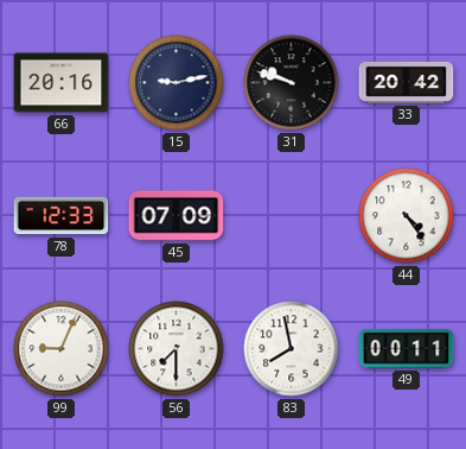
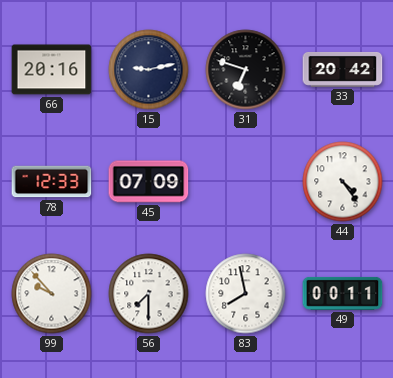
31: 9:48 -> 6:48
99: 9:04 -> 9:53
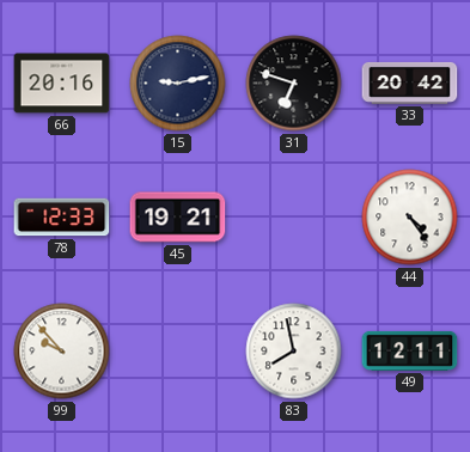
45: 07:09 -> 19:21
56: 7:30 -> none
49: 00:11 -> 12:11
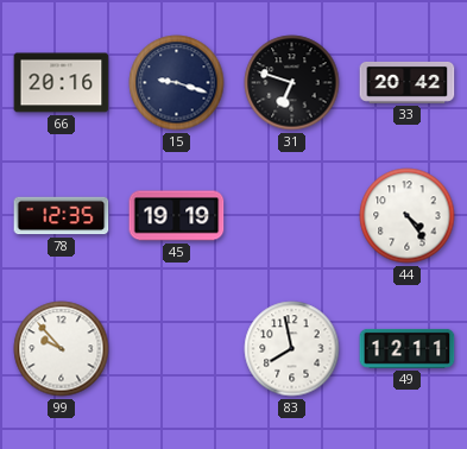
15: 9:13 -> 9:18
78: 12:33 -> 12:35
45: 19:21 -> 19:19
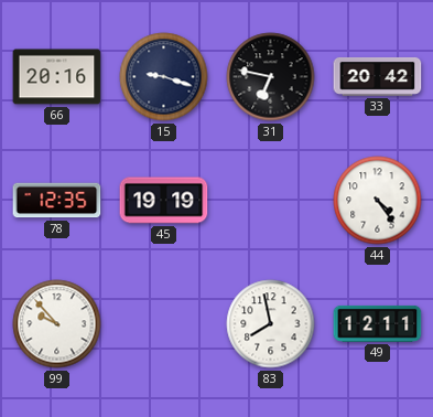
31: 6:48 -> 6:47
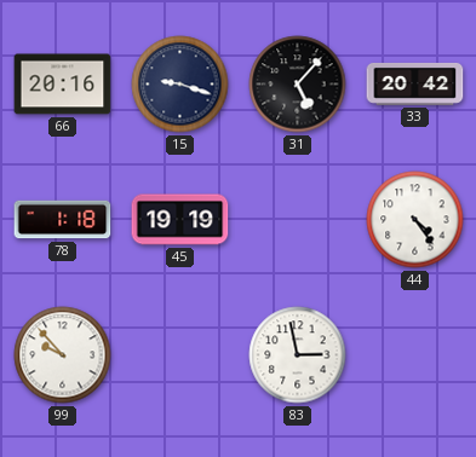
31: 6:47 -> 5:07
78: 12:35 -> 1:18
83: 7:58 -> 2:58
49: 12:11 -> none
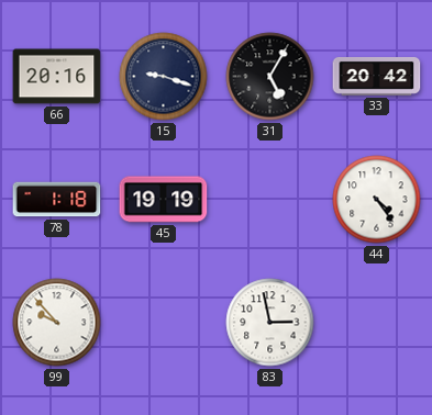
31: 5:07 -> 5:05
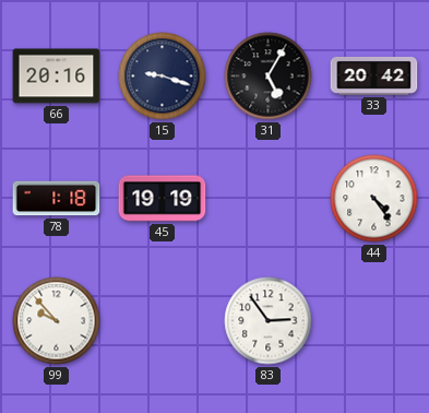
83: 2:58 -> 2:54
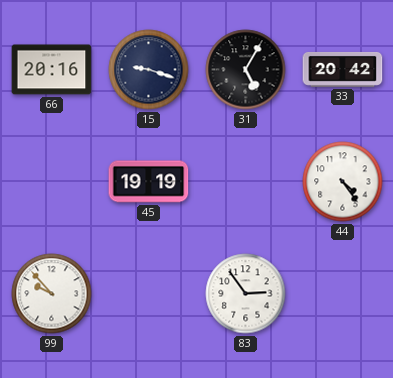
78: 1:18 -> none
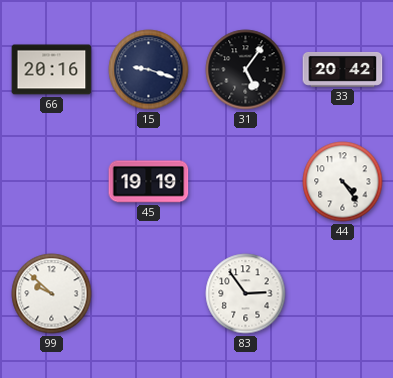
31: 5:05 -> 5:06
99: 9:53 -> 9:52
